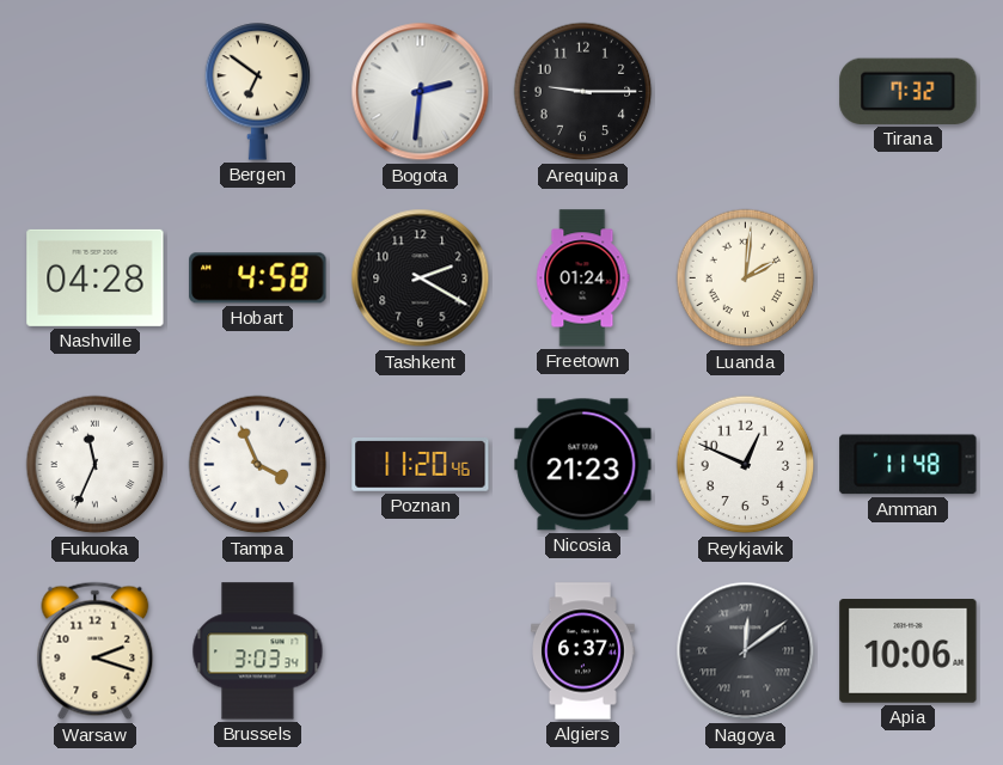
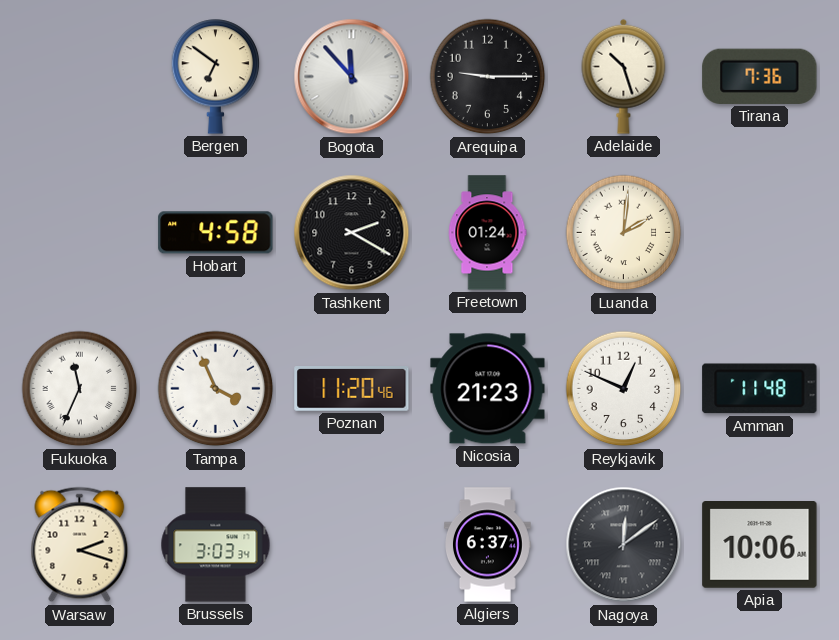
Bogota: 2:31 -> 11:53
Adelaide: none -> 10:27
Tirana: 7:32 -> 7:36
Nashville: 04:28 -> none
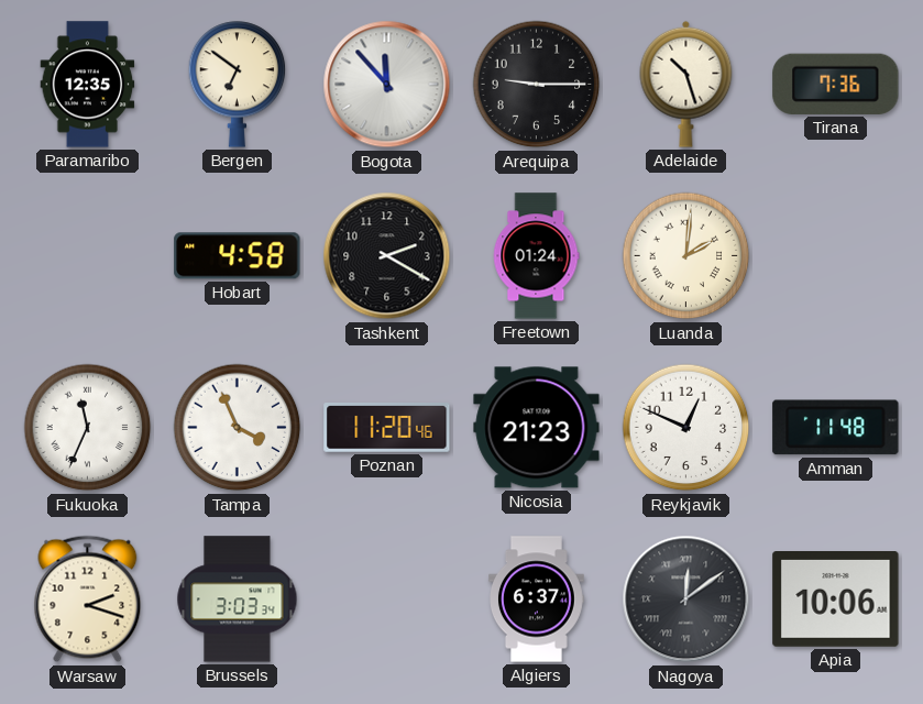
Paramaribo: none -> 12:35
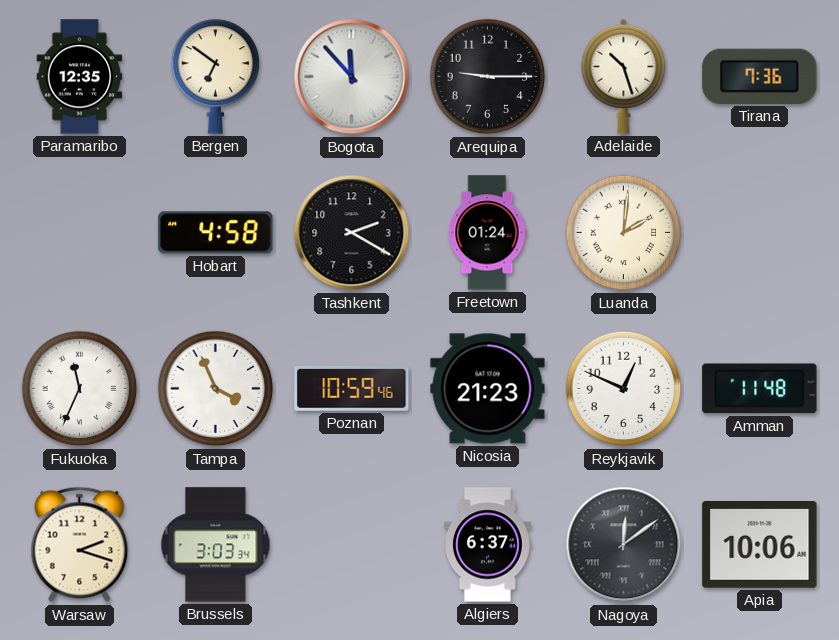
Poznan: 11:20 -> 10:59
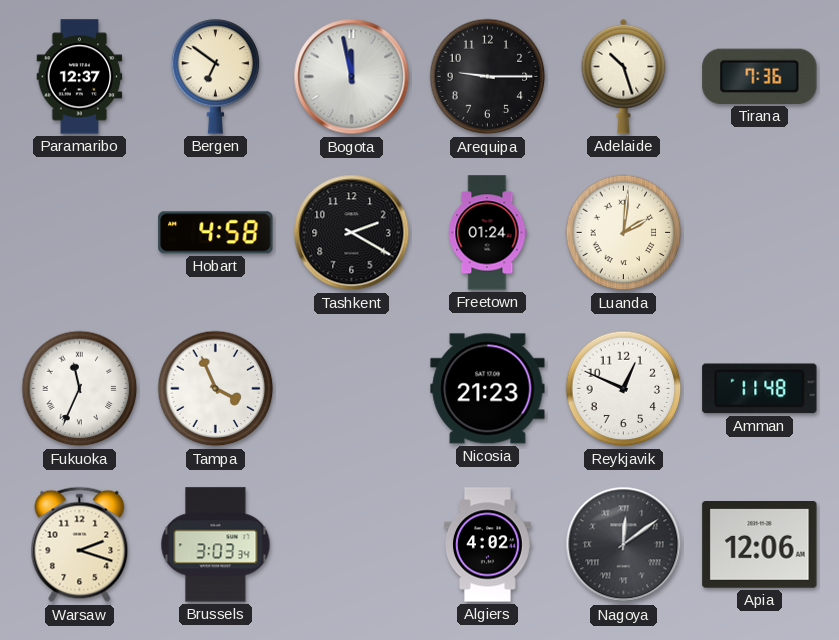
Paramaribo: 12:35 -> 12:37
Bogota: 11:53 -> 11:58
Poznan: 10:59 -> none
Algiers: 6:37 -> 4:02
Apia: 10:06 -> 12:06
